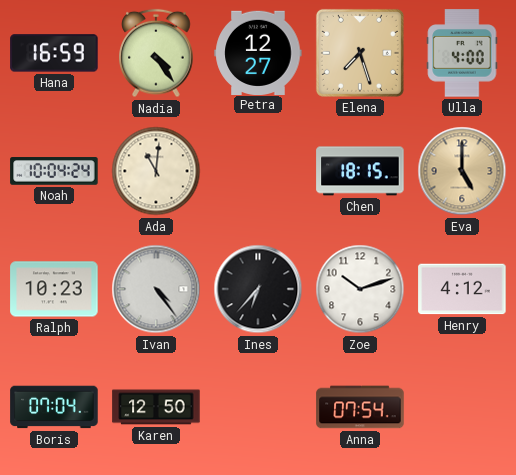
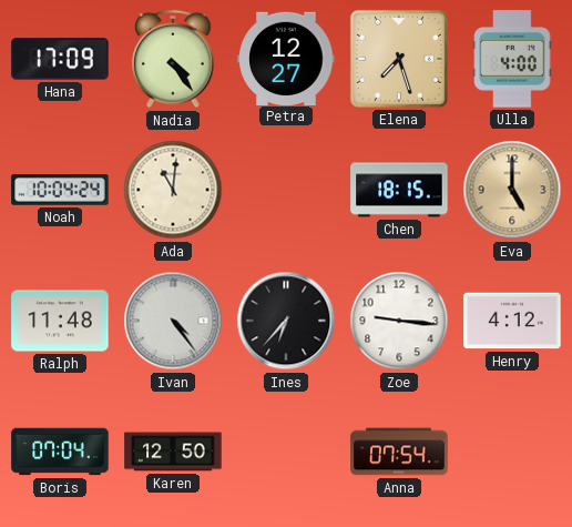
Hana: 16:59 -> 17:09
Ralph: 10:23 -> 11:48
Zoe: 10:12 -> 9:16
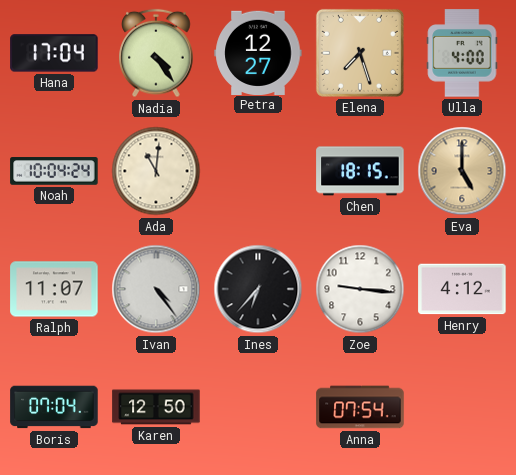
Hana: 17:09 -> 17:04
Ralph: 11:48 -> 11:07
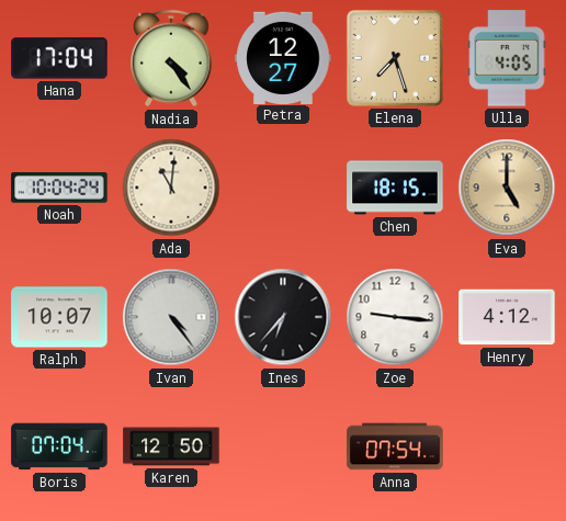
Ulla: 4:00 -> 4:05
Ralph: 11:07 -> 10:07
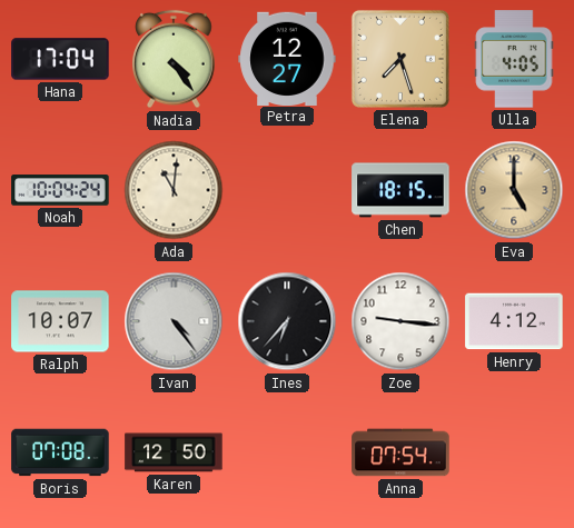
Boris: 07:04 -> 07:08
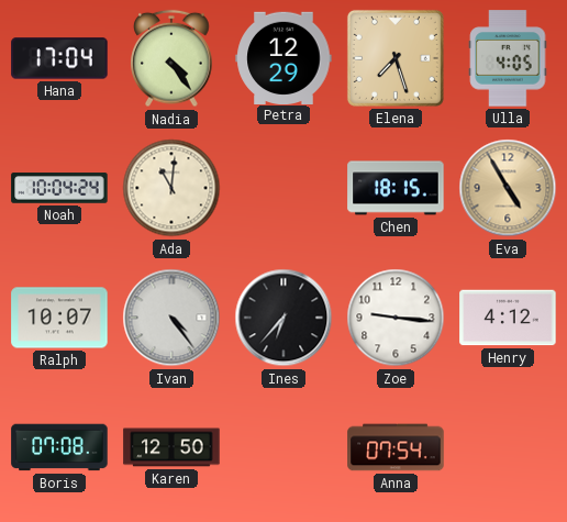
Petra: 12:27 -> 12:29
Eva: 5:00 -> 4:55
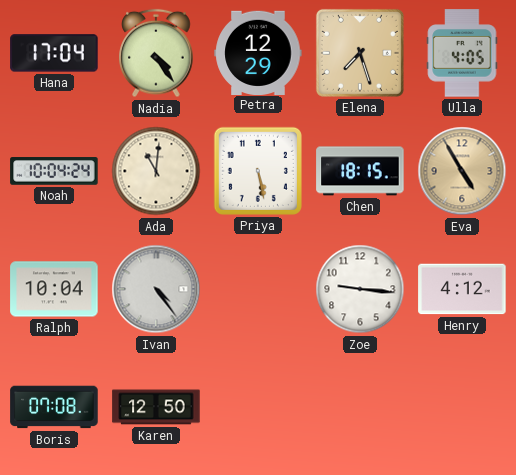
Priya: none -> 5:28
Ralph: 10:07 -> 10:04
Ines: 6:37 -> none
Anna: 07:54 -> none
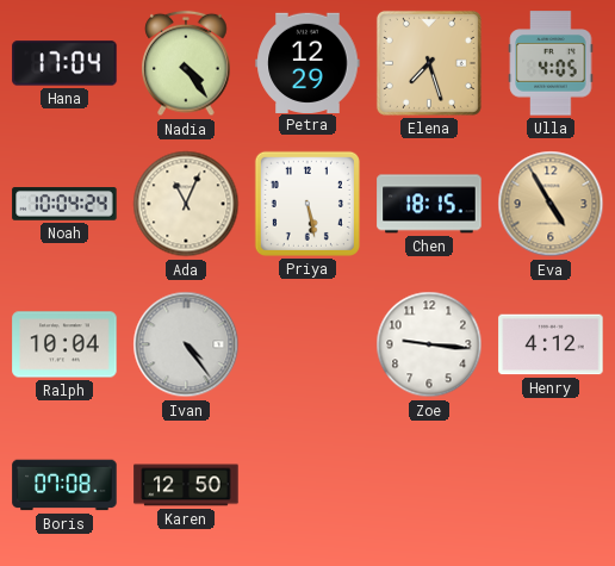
Ada: 11:01 -> 11:04
